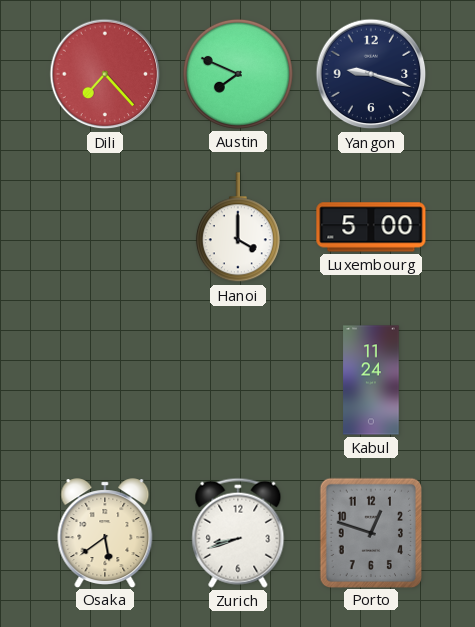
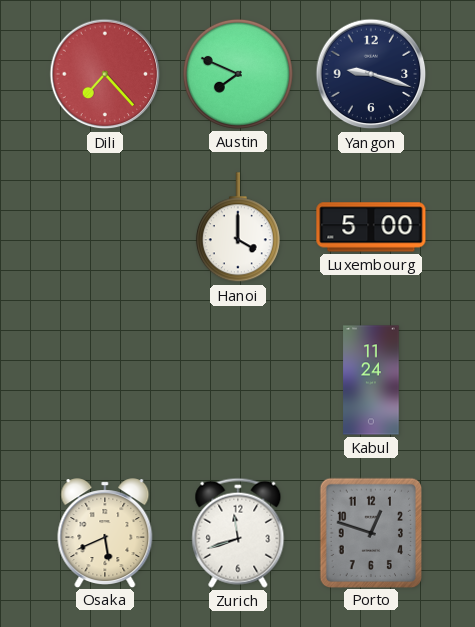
Osaka: 5:39 -> 5:41
Zurich: 8:42 -> 11:42
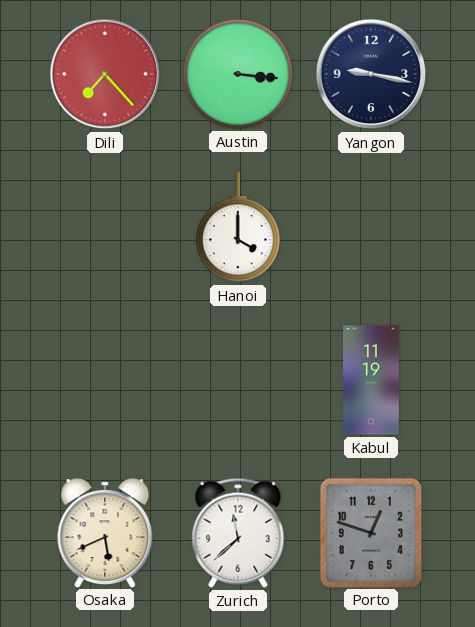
Austin: 7:49 -> 3:16
Yangon: 9:18 -> 9:17
Luxembourg: 5:00 -> none
Kabul: 11:24 -> 11:19
Zurich: 11:42 -> 11:38
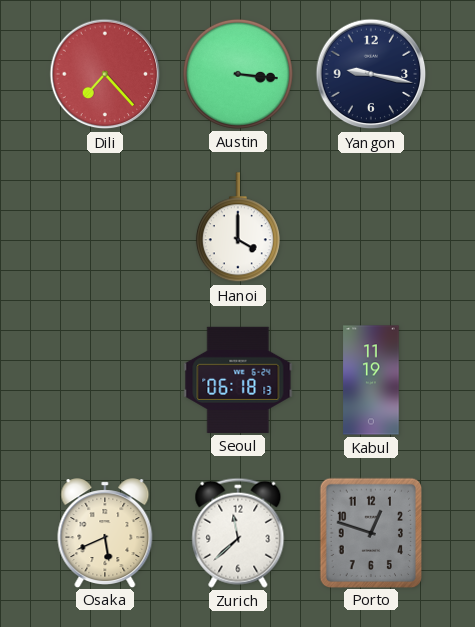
Seoul: none -> 06:18
